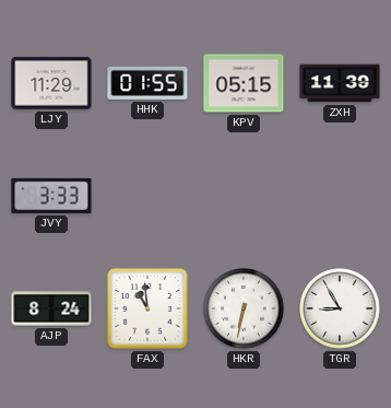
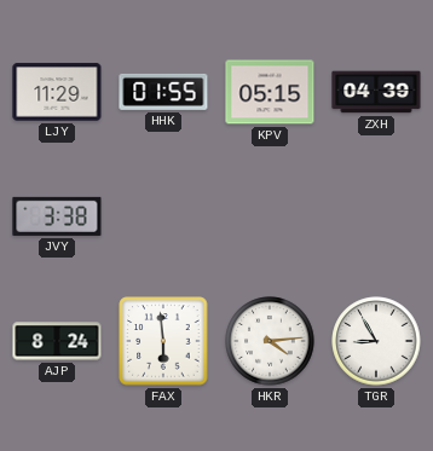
ZXH: 11:39 -> 04:39
JVY: 3:33 -> 3:38
FAX: 10:59 -> 5:59
HKR: 6:32 -> 4:14
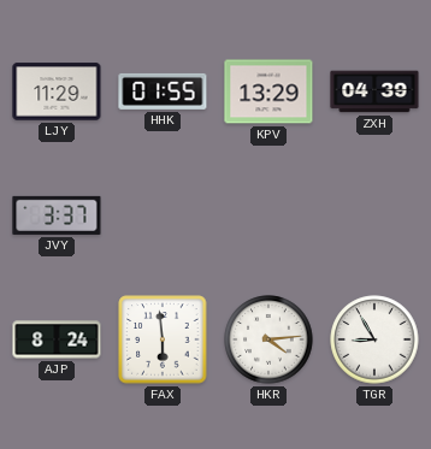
KPV: 05:15 -> 13:29
JVY: 3:38 -> 3:37
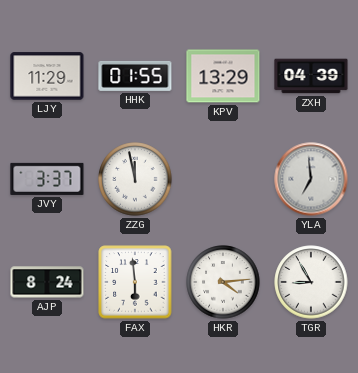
ZZG: none -> 11:58
YLA: none -> 6:59
